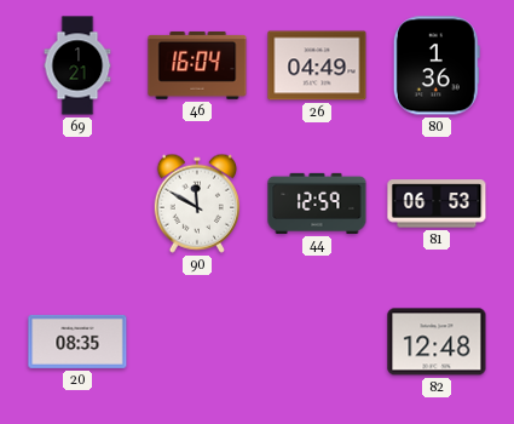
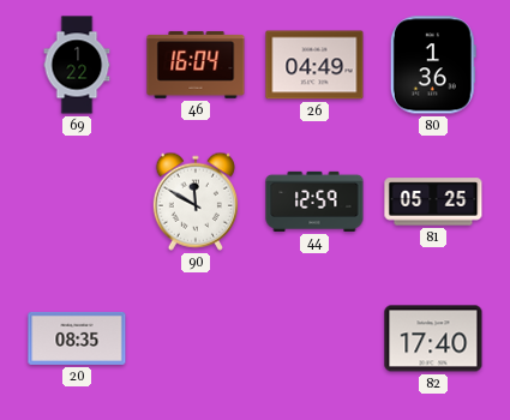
69: 1:21 -> 1:22
81: 06:53 -> 05:25
82: 12:48 -> 17:40
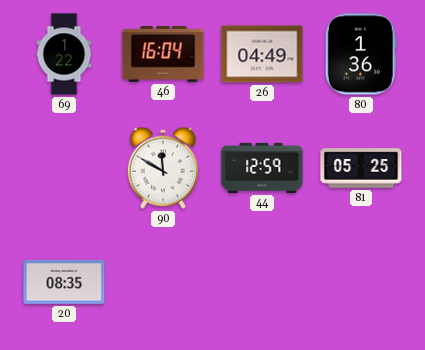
82: 17:40 -> none
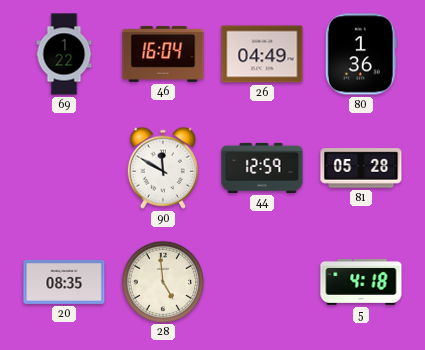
81: 05:25 -> 05:28
28: none -> 4:59
5: none -> 4:18
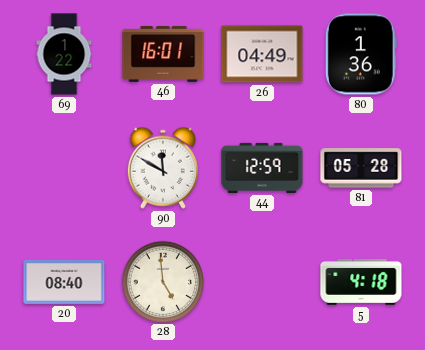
46: 16:04 -> 16:01
20: 08:35 -> 08:40
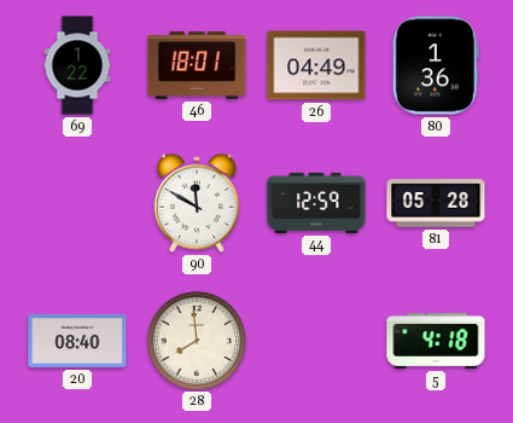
46: 16:01 -> 18:01
28: 4:59 -> 7:59
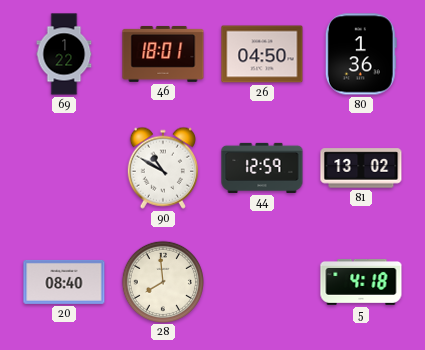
26: 04:49 -> 04:50
90: 11:50 -> 10:50
81: 05:28 -> 13:02
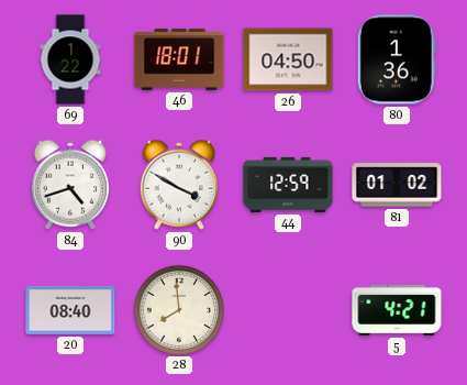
84: none -> 4:42
90: 10:50 -> 3:50
81: 13:02 -> 01:02
5: 4:18 -> 4:21
